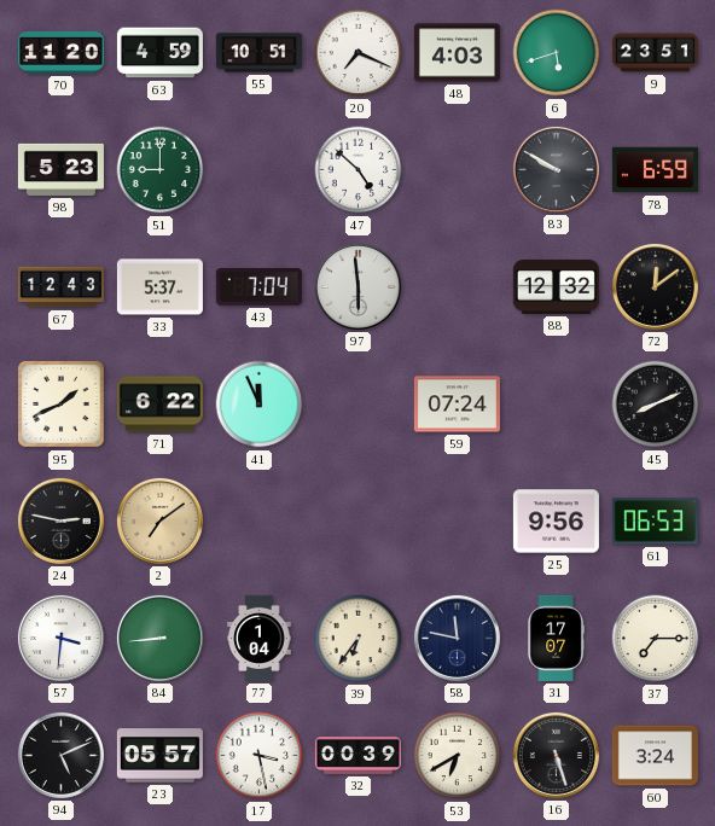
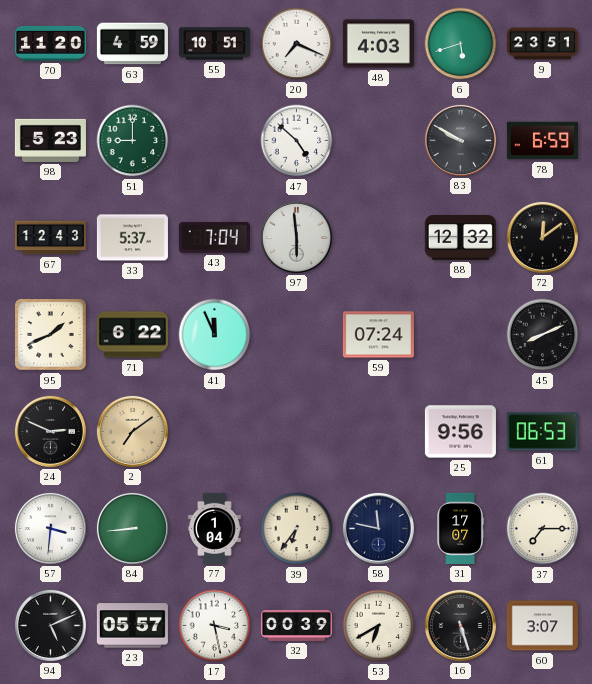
24: 2:47 -> 2:49
60: 3:24 -> 3:07
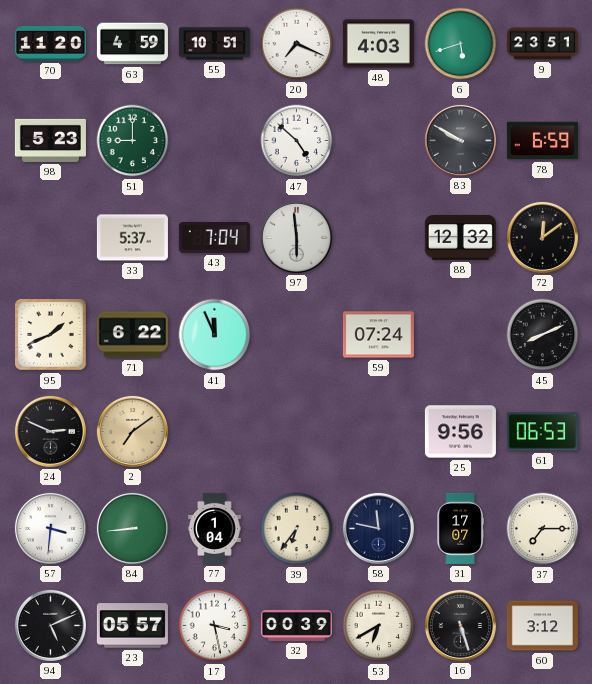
67: 12:43 -> none
60: 3:07 -> 3:12
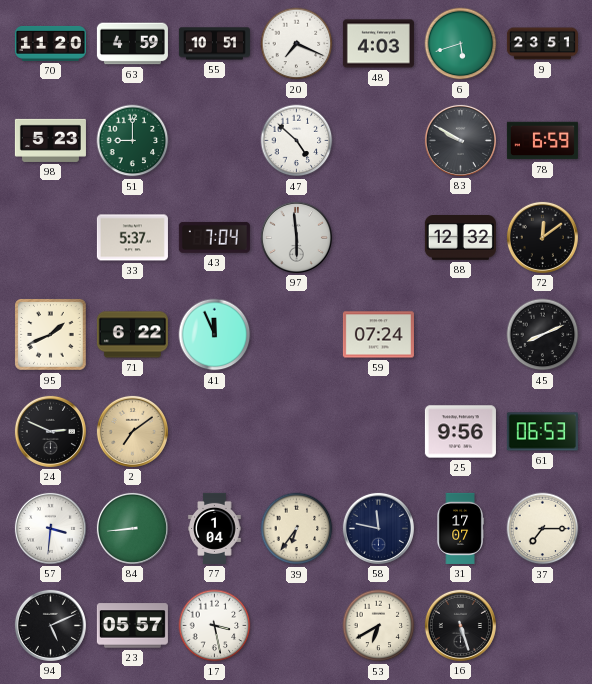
32: 00:39 -> none
60: 3:12 -> none
